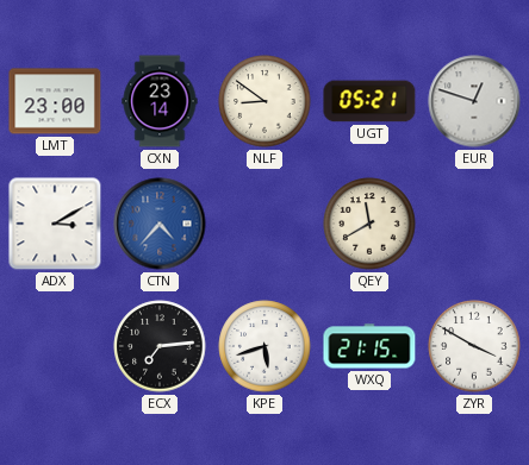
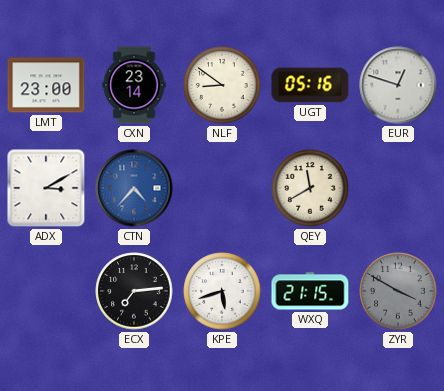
UGT: 05:21 -> 05:16
ZYR dial: white -> grey
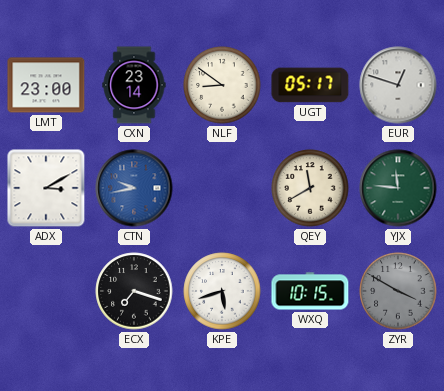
UGT: 05:16 -> 05:17
CTN: 4:37 -> 9:43
YJX: none -> 11:46
ECX: 7:14 -> 7:18
WXQ: 21:15 -> 10:15
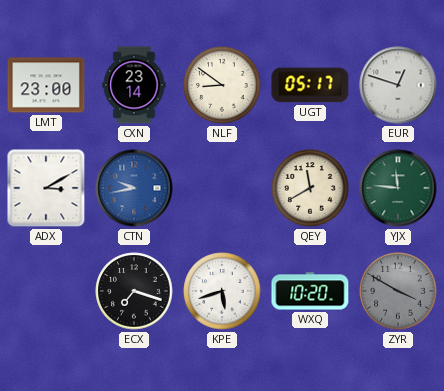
WXQ: 10:15 -> 10:20
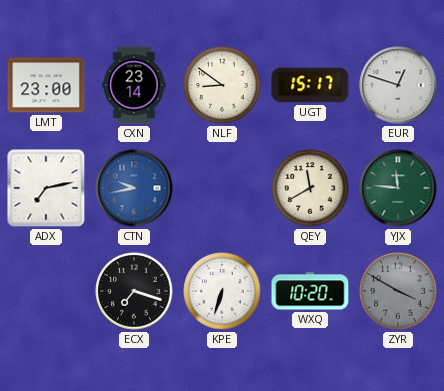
UGT: 05:17 -> 15:17
ADX: 3:10 -> 7:13
KPE: 5:42 -> 6:33
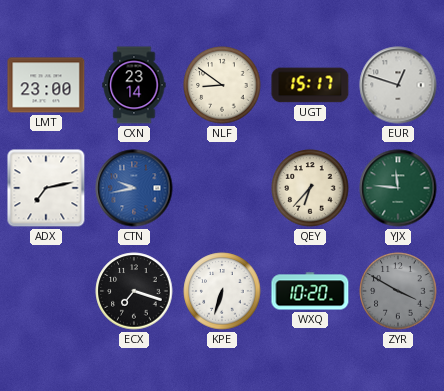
QEY: 11:40 -> 6:37
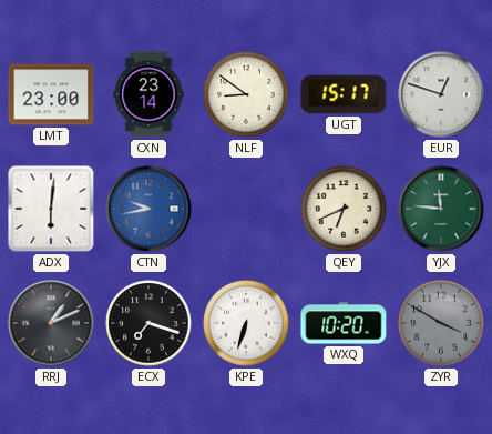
ADX: 7:13 -> 6:01
QEY: 6:37 -> 6:41
RRJ: none -> 1:11
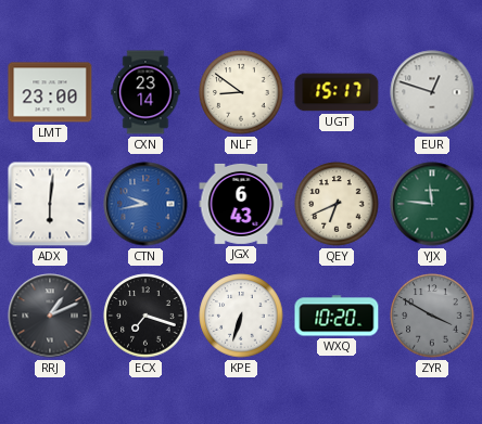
JGX: none -> 6:43
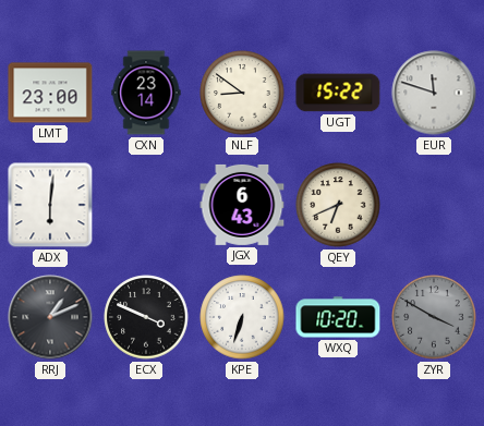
UGT: 15:17 -> 15:22
EUR: 12:48 -> 11:48
CTN: 9:43 -> none
YJX: 11:46 -> none
ECX: 7:18 -> 3:49
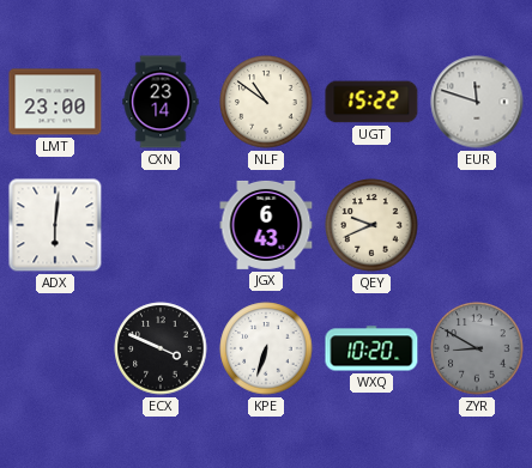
NLF: 8:51 -> 10:51
QEY: 6:41 -> 9:41
RRJ: 1:11 -> none
ZYR: 3:50 -> 8:50
